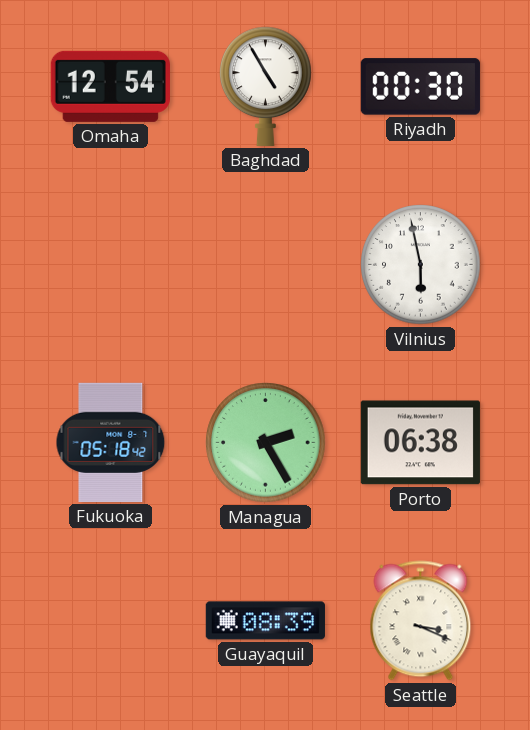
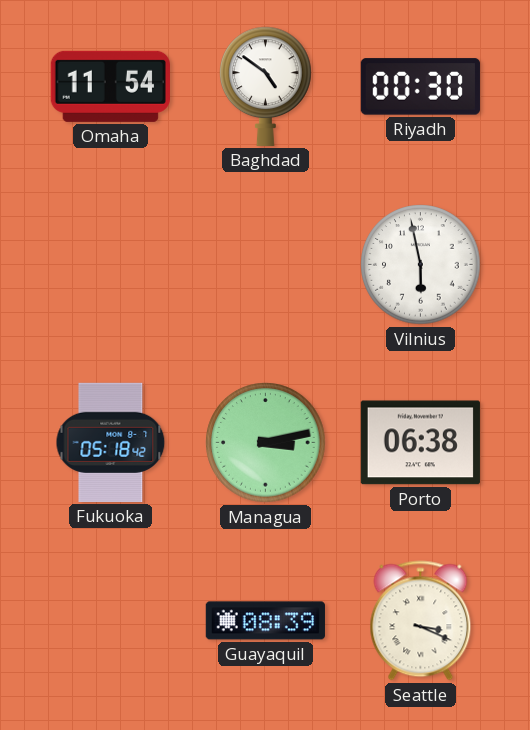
Omaha: 12:54 -> 11:54
Baghdad: 4:55 -> 4:51
Managua: 2:25 -> 3:13
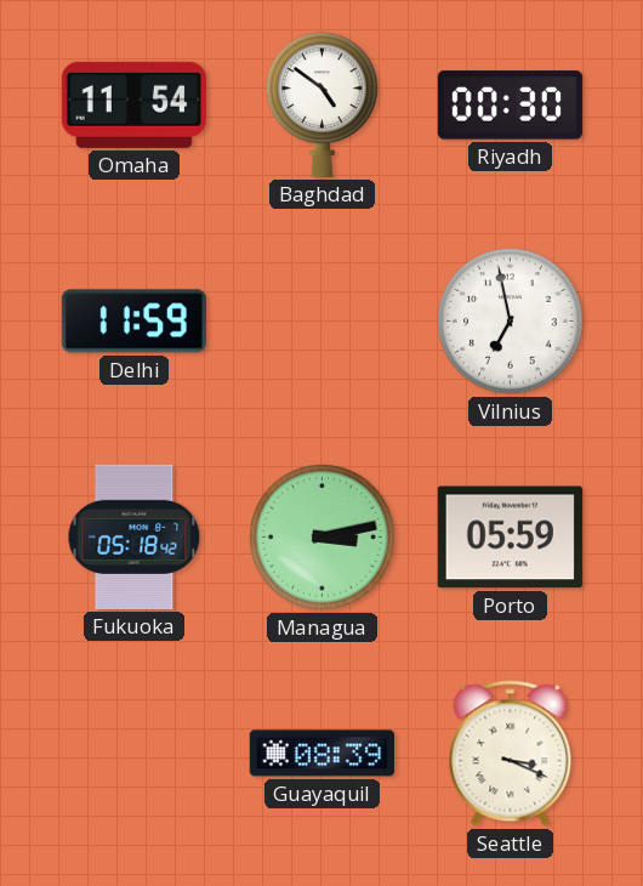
Delhi: none -> 11:59
Vilnius: 5:58 -> 6:58
Porto: 06:38 -> 05:59
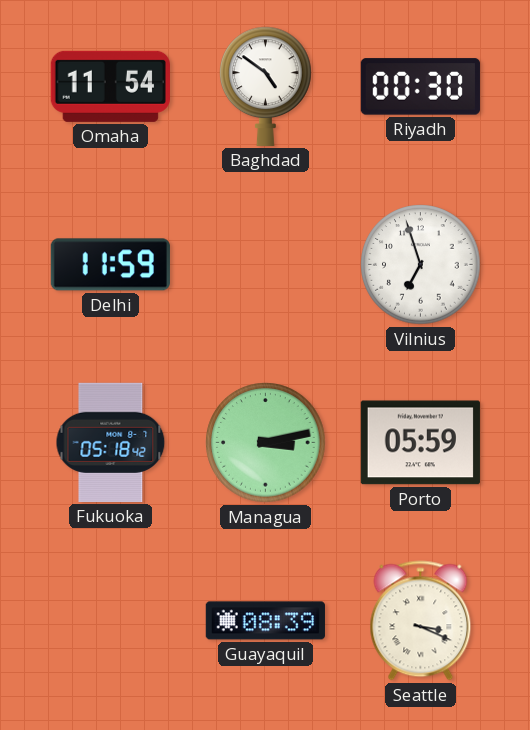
Vilnius: 6:58 -> 6:57
